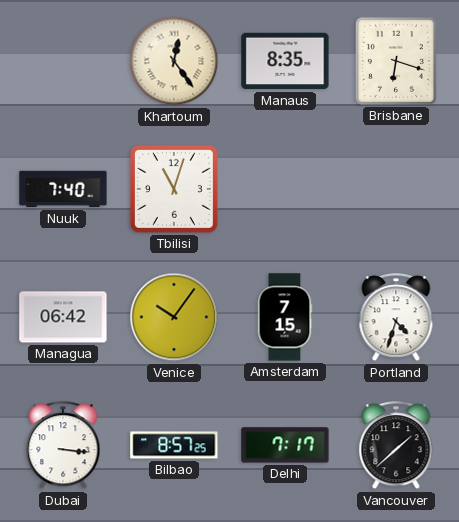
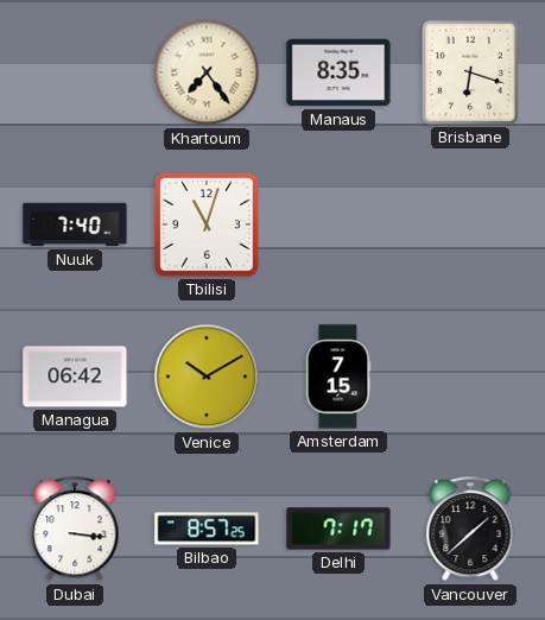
Khartoum: 12:24 -> 7:24
Venice: 10:06 -> 10:10
Portland: 4:33 -> none
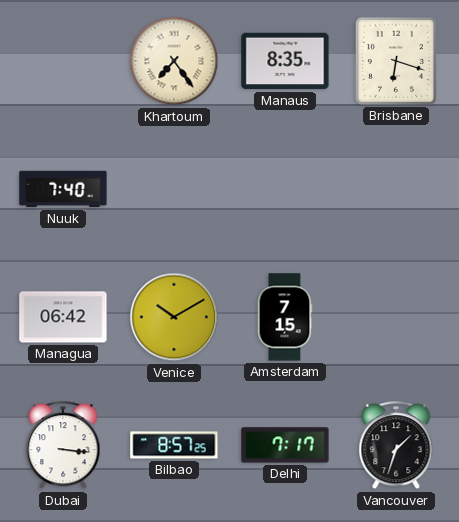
Tbilisi: 11:03 -> none
Vancouver: 1:38 -> 1:33
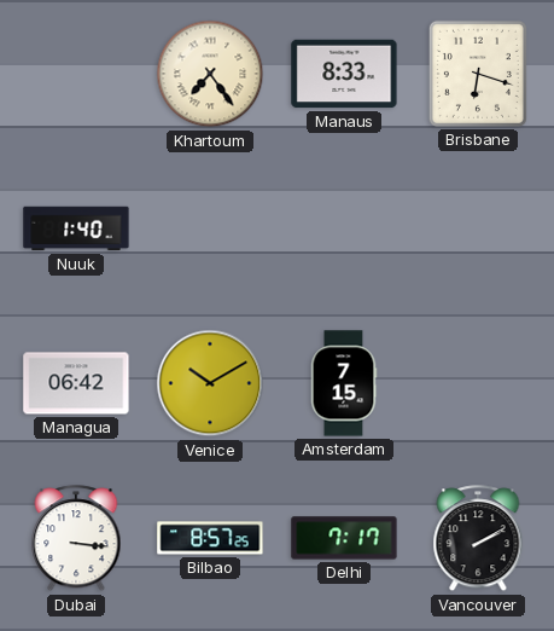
Manaus: 8:35 -> 8:33
Nuuk: 7:40 -> 1:40
Vancouver: 1:33 -> 2:10
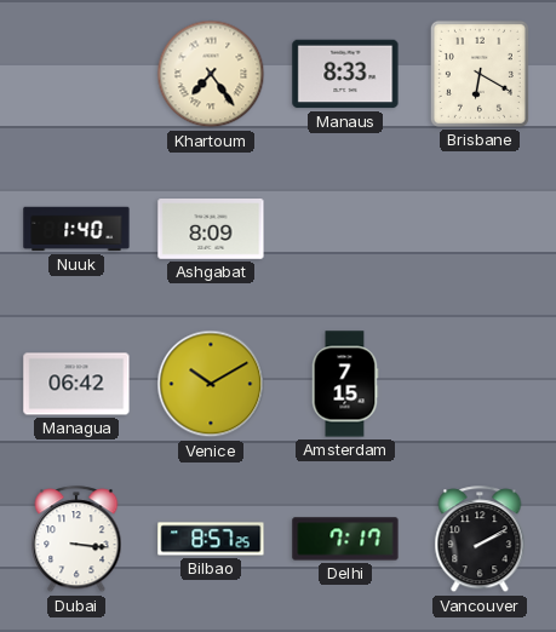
Brisbane: 6:18 -> 6:20
Ashgabat: none -> 8:09
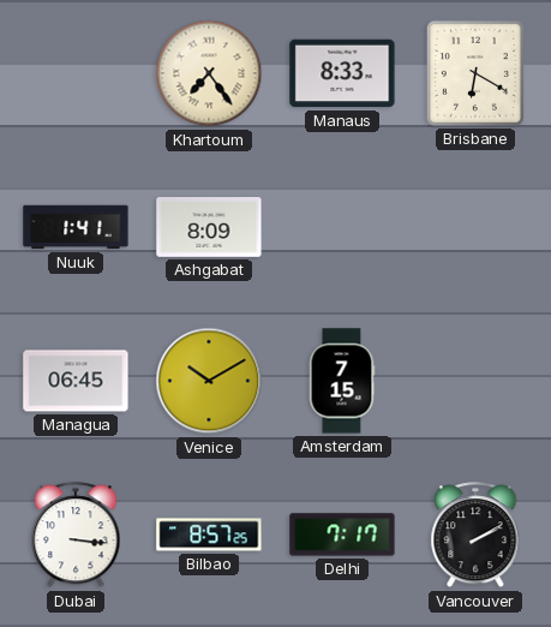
Nuuk: 1:40 -> 1:41
Managua: 06:42 -> 06:45
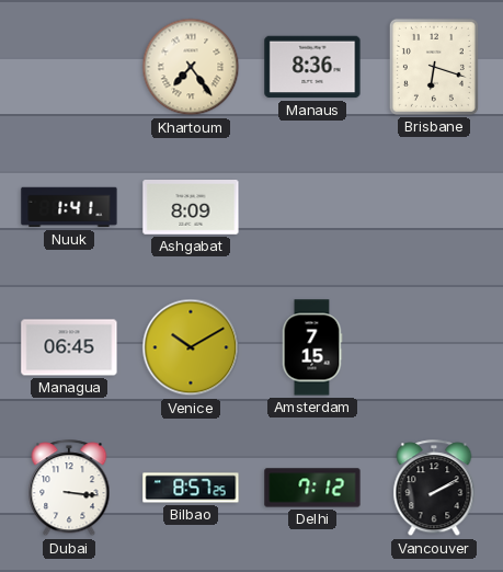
Manaus: 8:33 -> 8:36
Brisbane: 6:20 -> 6:18
Delhi: 7:17 -> 7:12
